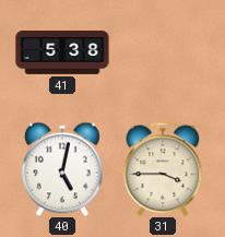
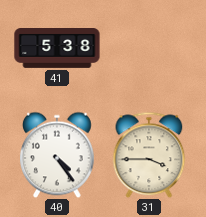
40: 5:02 -> 4:24
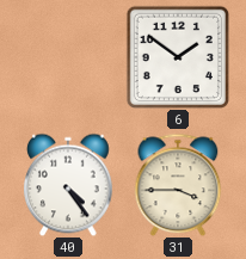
41: 5:38 -> none
6: none -> 1:51
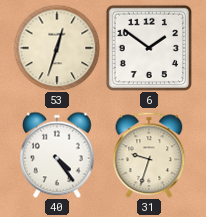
53: none -> 12:33
31: 3:45 -> 9:33
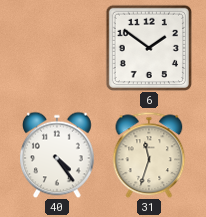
53: 12:33 -> none
31: 9:33 -> 11:33
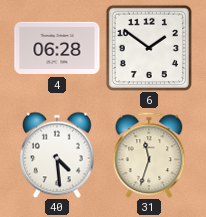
4: none -> 06:28
40: 4:24 -> 4:29
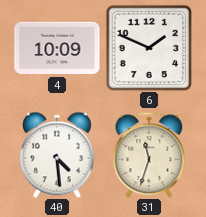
4: 06:28 -> 10:09
6: 1:51 -> 1:49
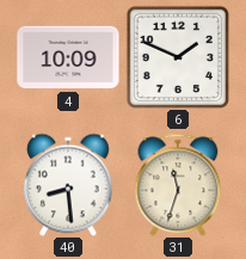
40: 4:29 -> 8:29
